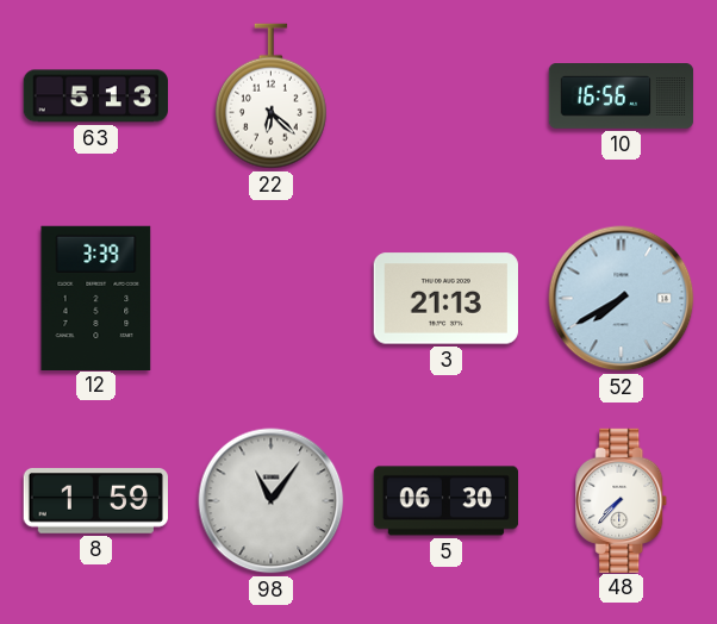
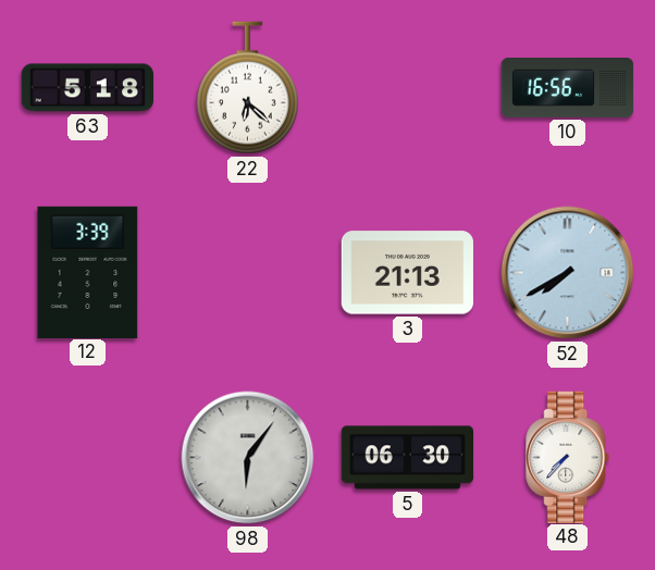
63: 5:13 -> 5:18
8: 1:59 -> none
98: 11:06 -> 6:06
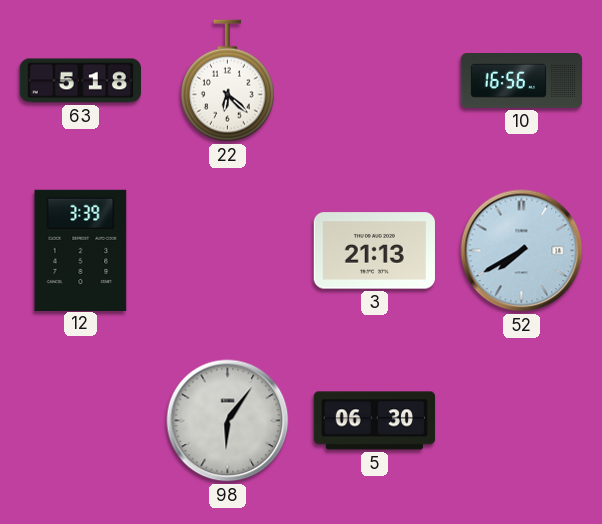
48: 7:37 -> none
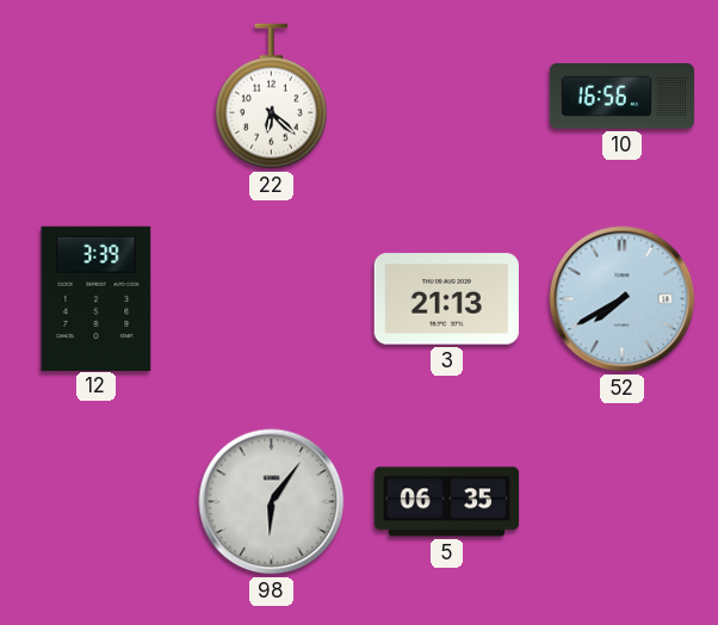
63: 5:18 -> none
5: 06:30 -> 06:35
